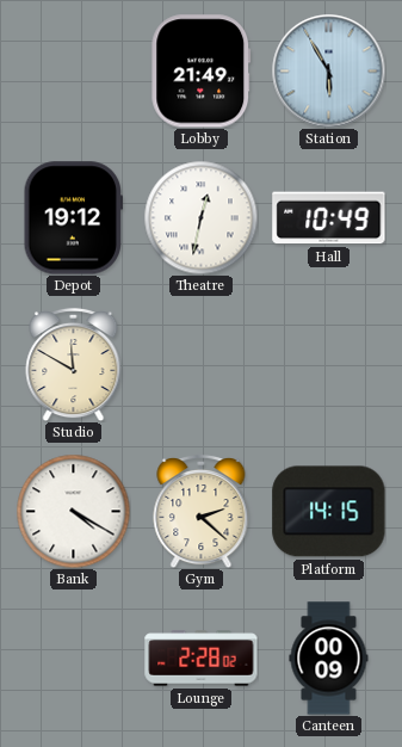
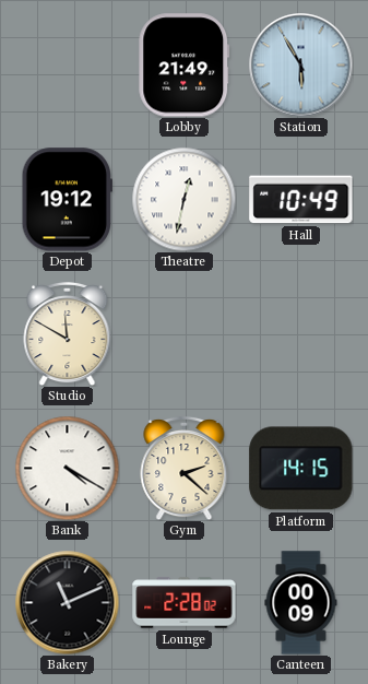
Bakery: none -> 11:11
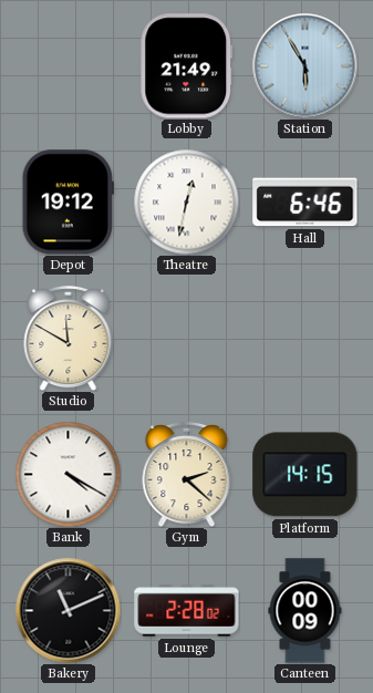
Hall: 10:49 -> 6:46
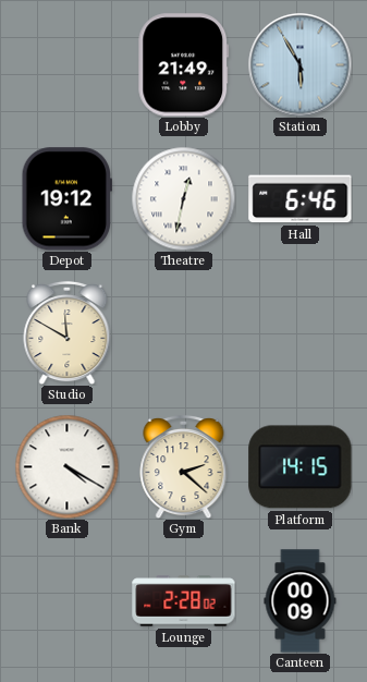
Bakery: 11:11 -> none
